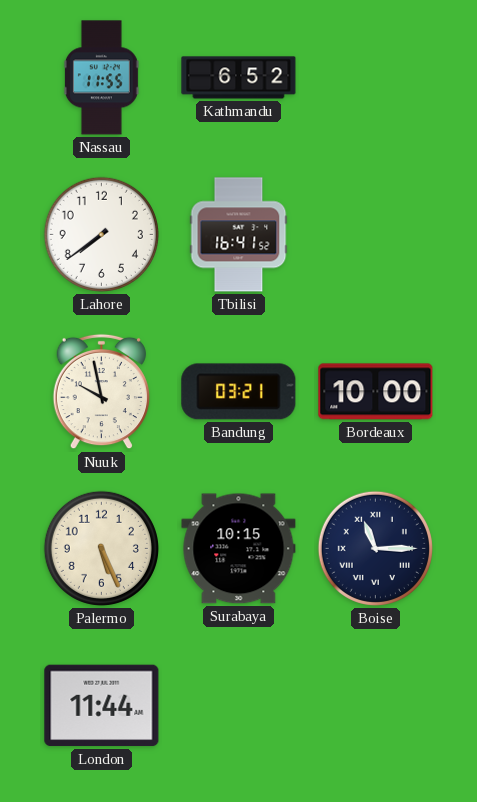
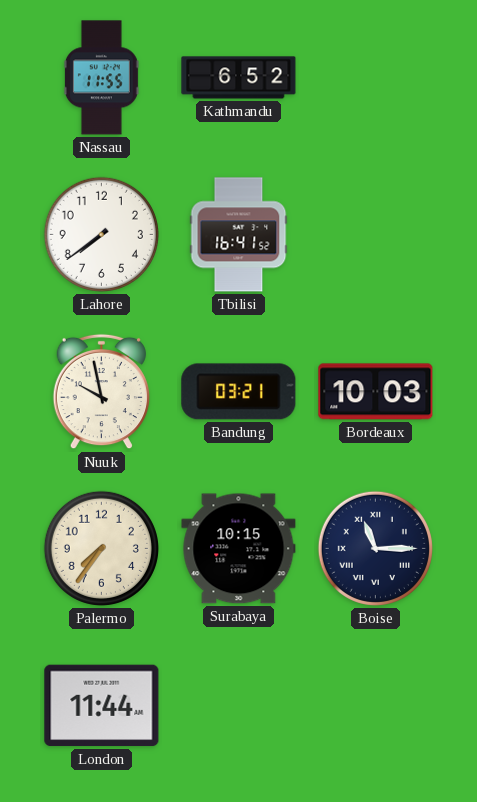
Bordeaux: 10:00 -> 10:03
Palermo: 5:26 -> 7:36
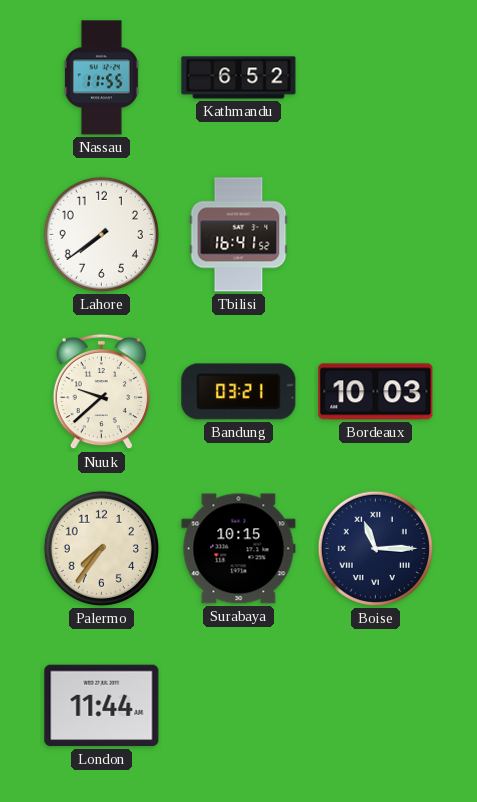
Nuuk: 9:58 -> 9:38
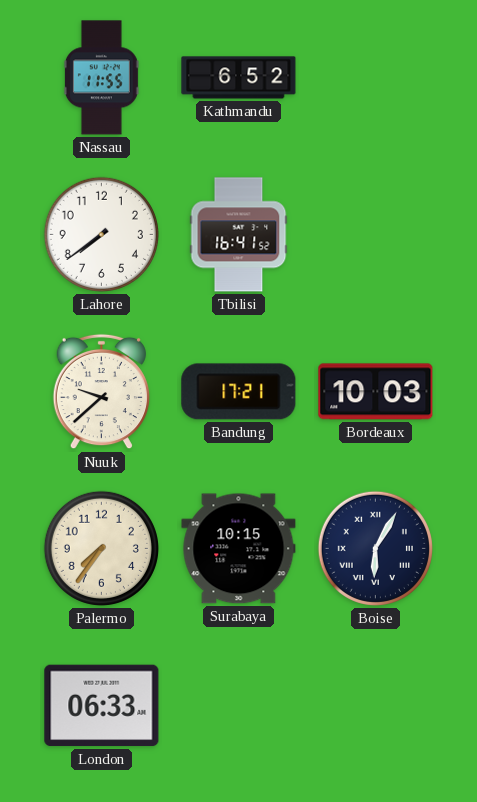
Bandung: 03:21 -> 17:21
Boise: 11:15 -> 6:05
London: 11:44 -> 06:33
